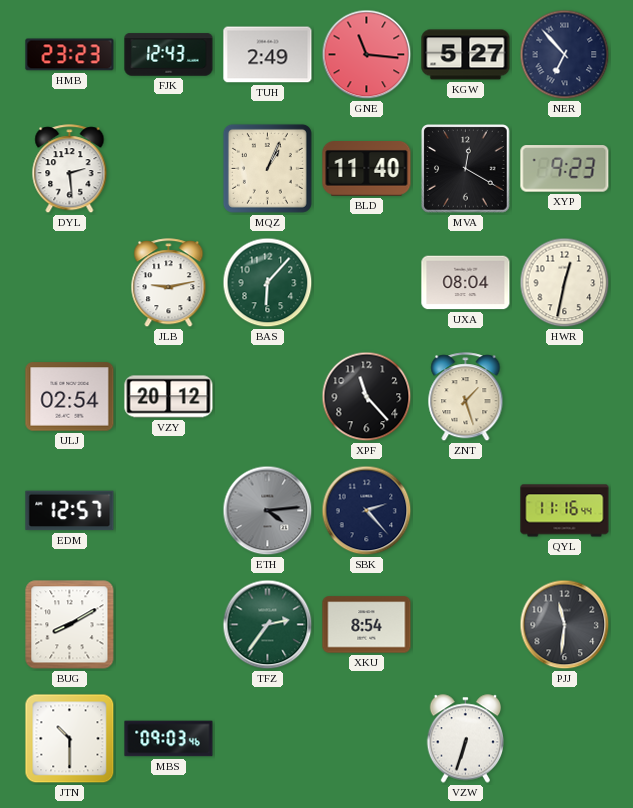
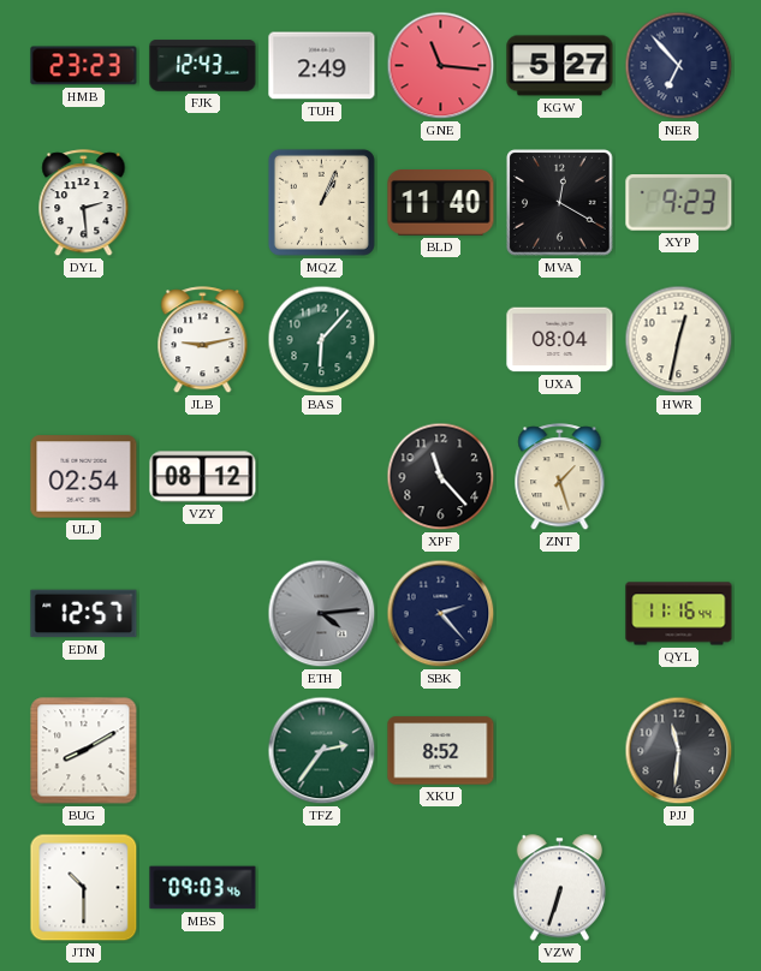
VZY: 20:12 -> 08:12
XKU: 8:54 -> 8:52
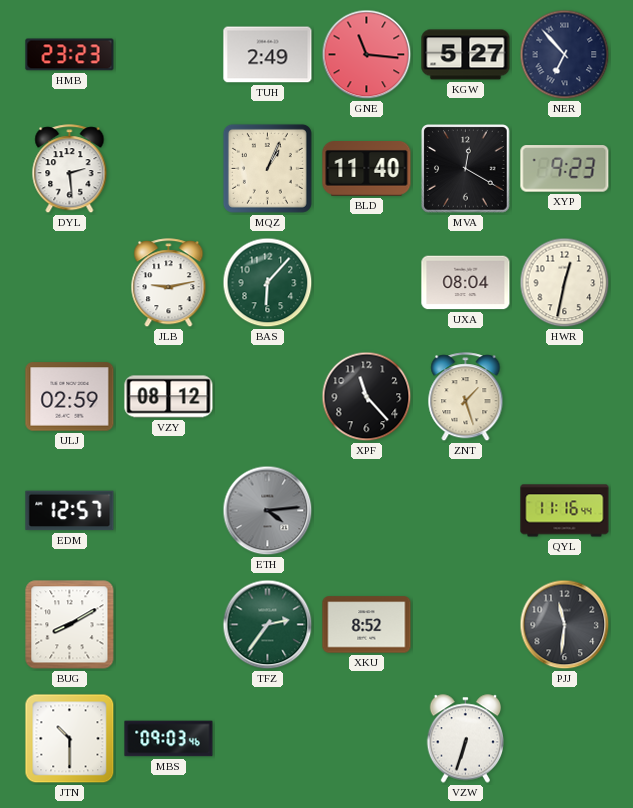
FJK: 12:43 -> none
ULJ: 02:54 -> 02:59
SBK: 2:23 -> none
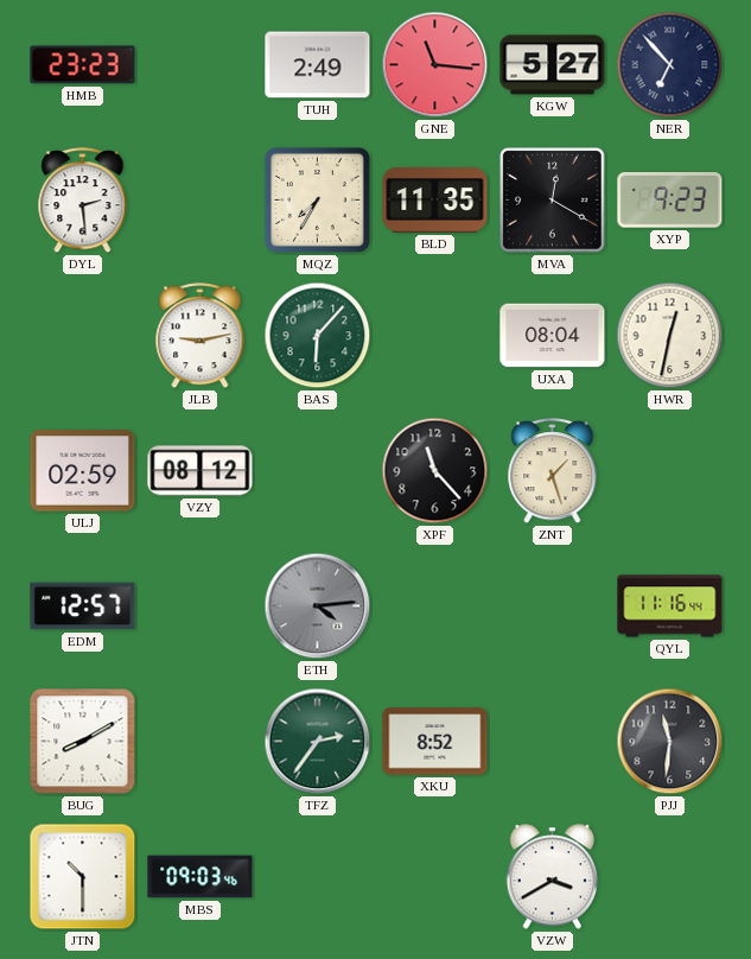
MQZ: 1:04 -> 7:35
BLD: 11:40 -> 11:35
VZW: 6:33 -> 3:40
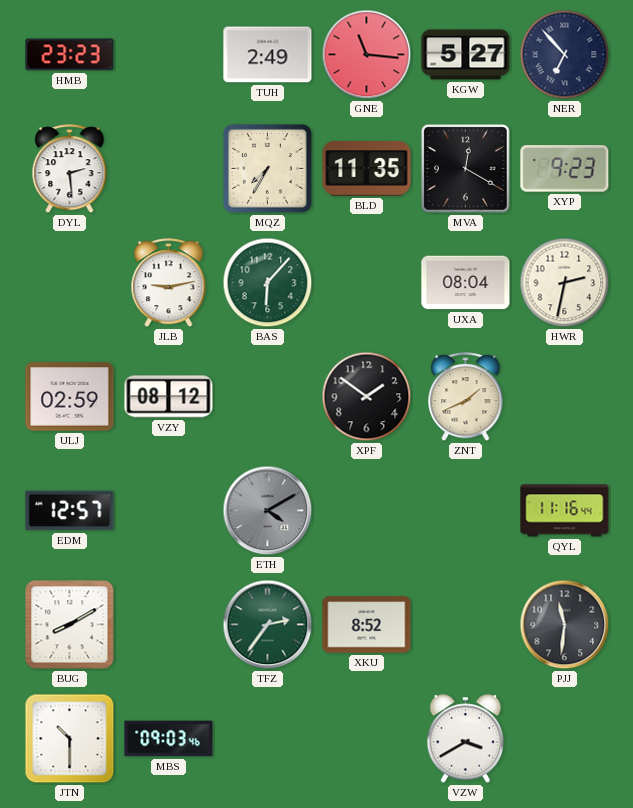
HWR: 12:32 -> 2:32
XPF: 11:23 -> 1:51
ZNT: 1:27 -> 1:41
ETH: 4:14 -> 4:10
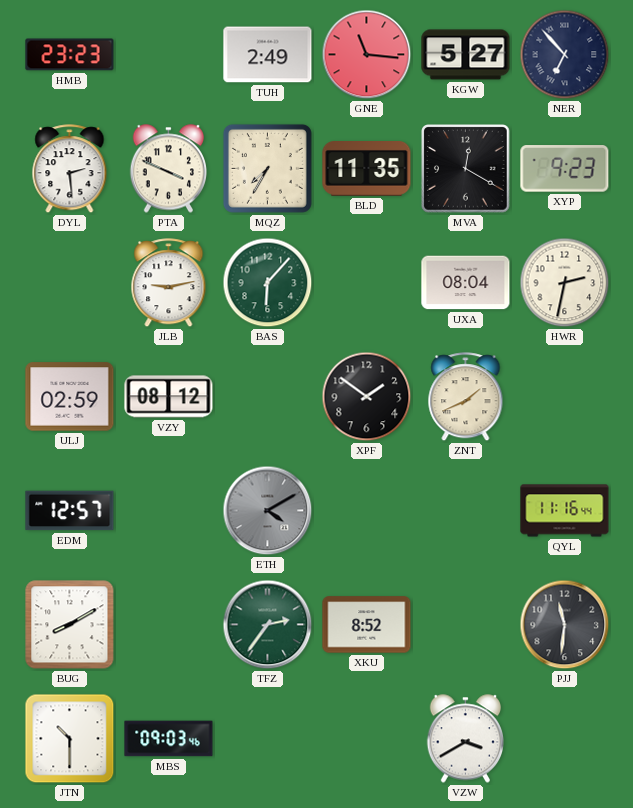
PTA: none -> 3:49
